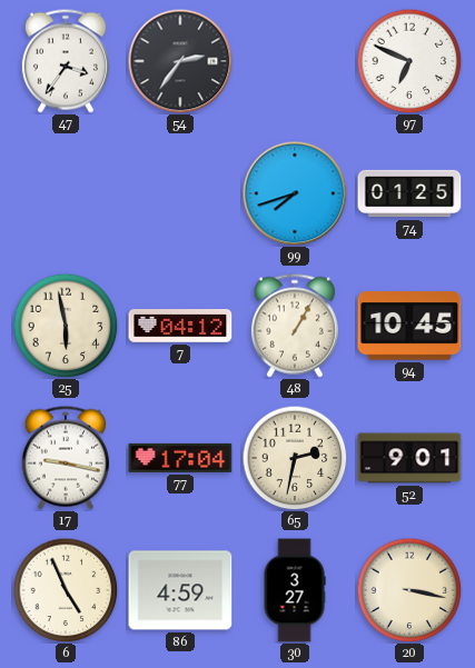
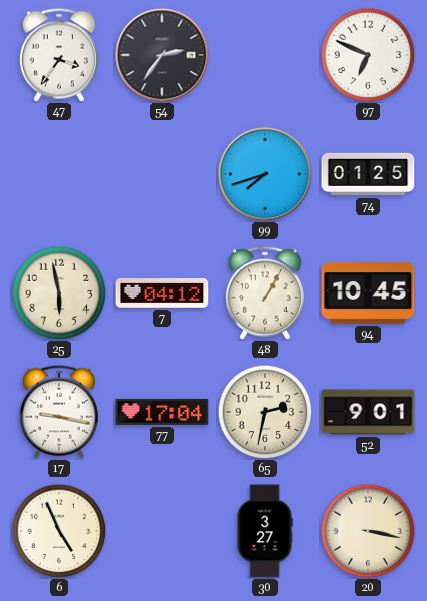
86: 4:59 -> none
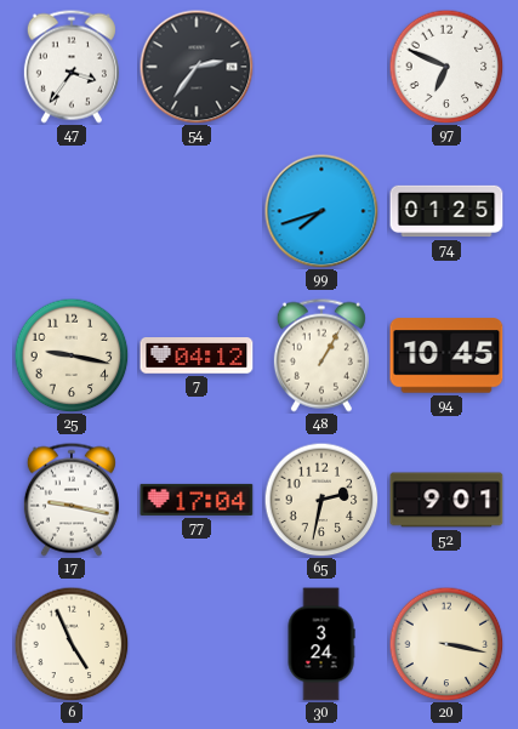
25: 5:58 -> 9:17
30: 3:27 -> 3:24
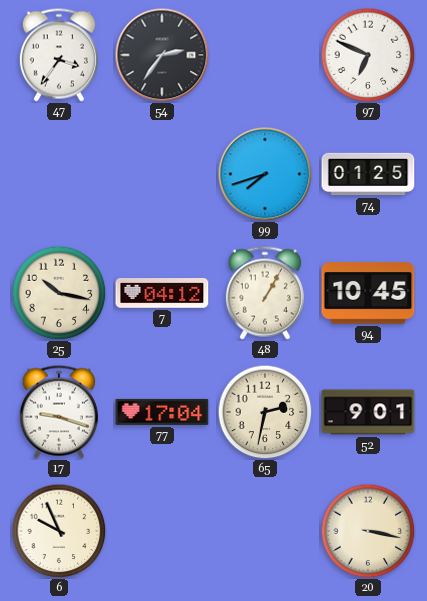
25: 9:17 -> 10:17
17: 9:17 -> 9:18
6: 4:56 -> 9:56
30: 3:24 -> none
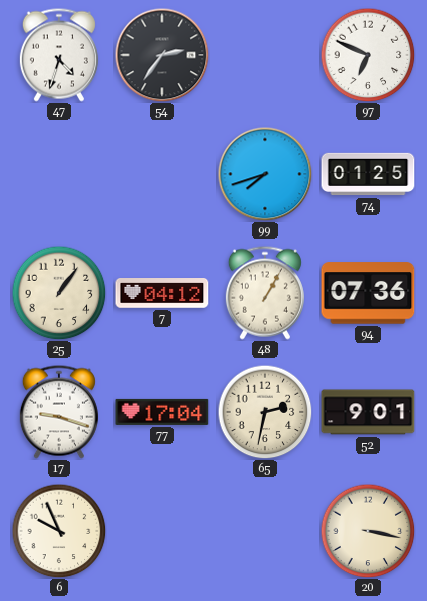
47: 3:36 -> 4:33
25: 10:17 -> 1:06
94: 10:45 -> 07:36
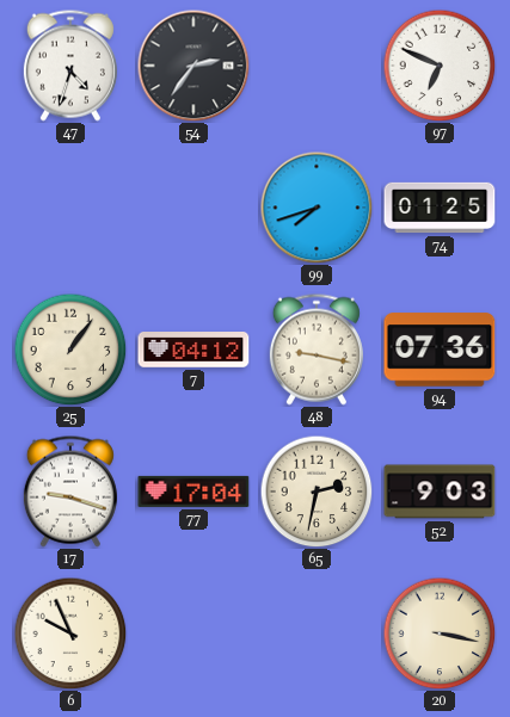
48: 1:05 -> 9:17
52: 9:01 -> 9:03
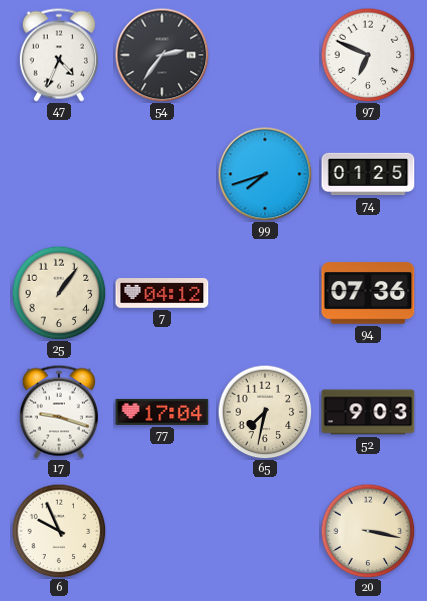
47: 4:33 -> 4:34
48: 9:17 -> none
65: 2:32 -> 7:32
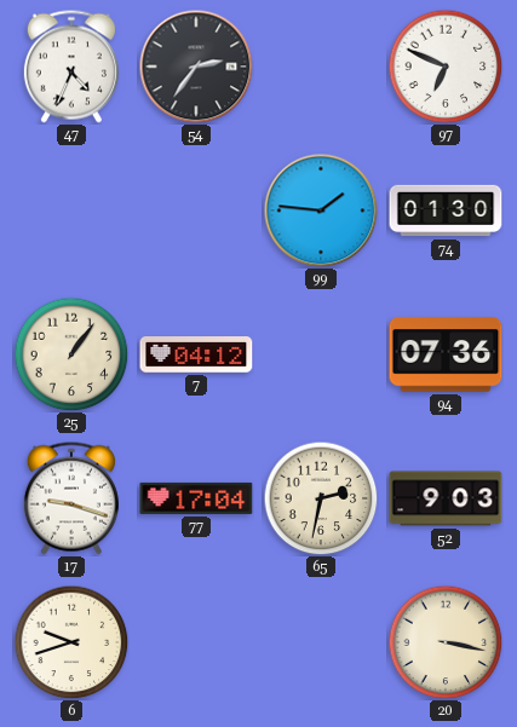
99: 7:42 -> 1:46
74: 01:25 -> 01:30
65: 7:32 -> 2:32
6: 9:56 -> 9:42
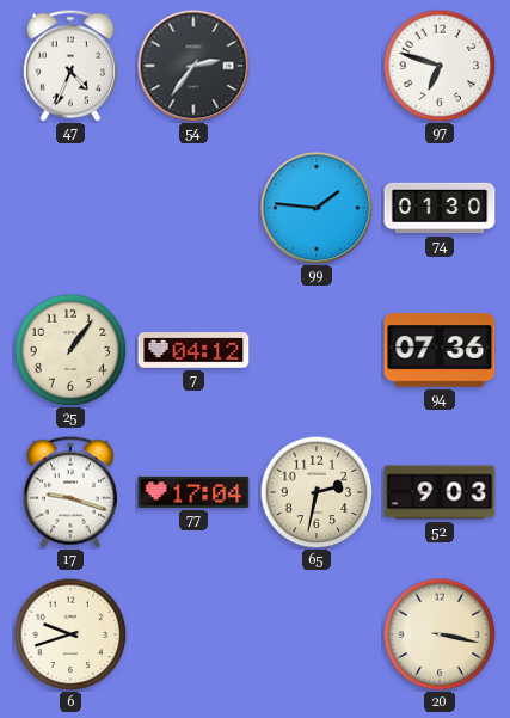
97: 6:49 -> 6:48
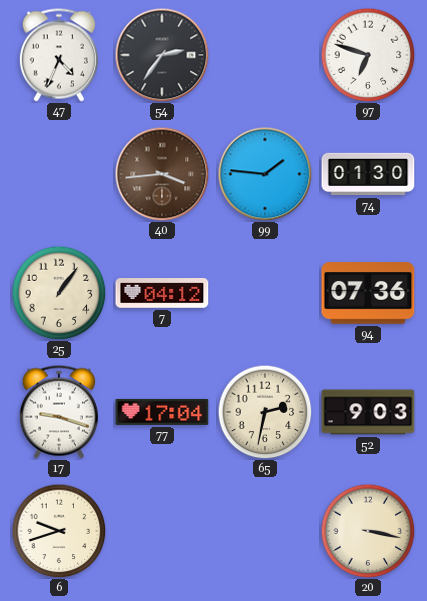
40: none -> 3:44
